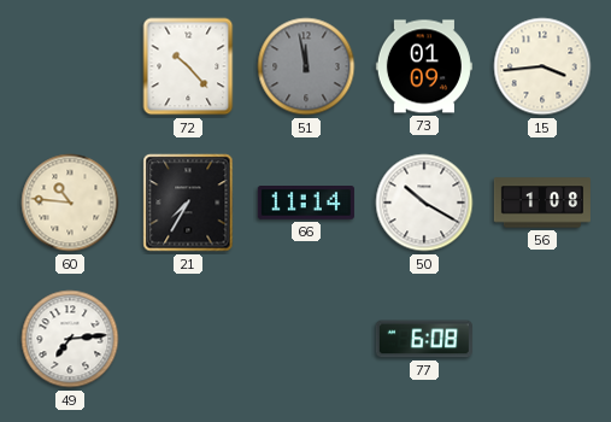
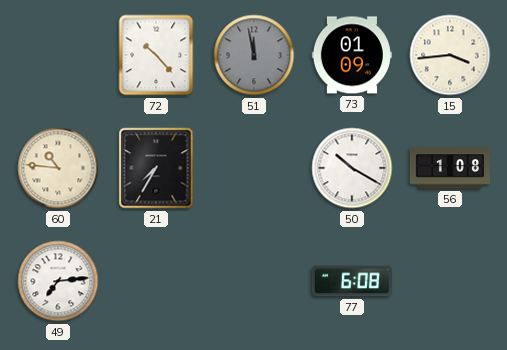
66: 11:14 -> none
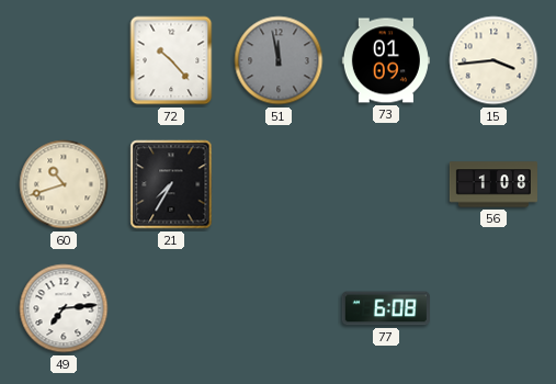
60: 10:46 -> 10:42
50: 10:20 -> none
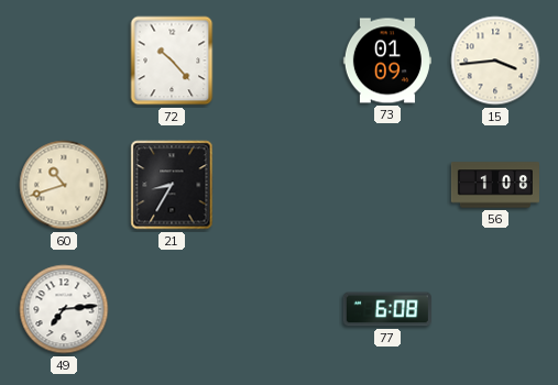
51: 11:58 -> none
21: 7:35 -> 8:35
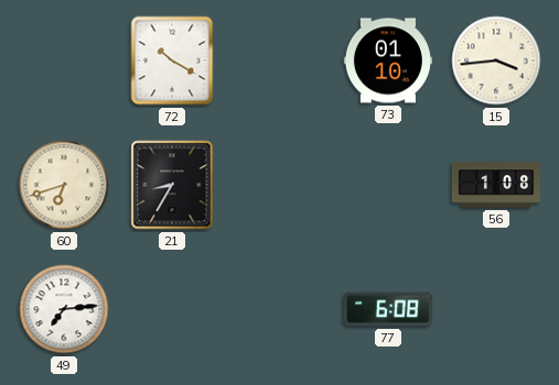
72: 10:23 -> 10:20
73: 01:09 -> 01:10
60: 10:42 -> 6:42
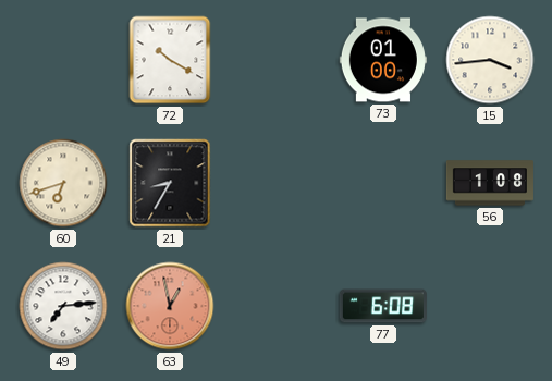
73: 01:10 -> 01:00
63: none -> 12:58
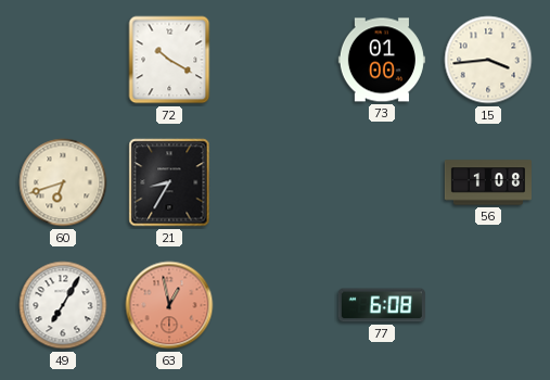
49: 7:14 -> 7:05
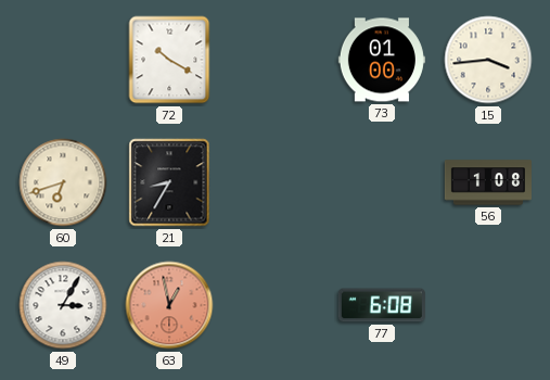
49: 7:05 -> 3:05
